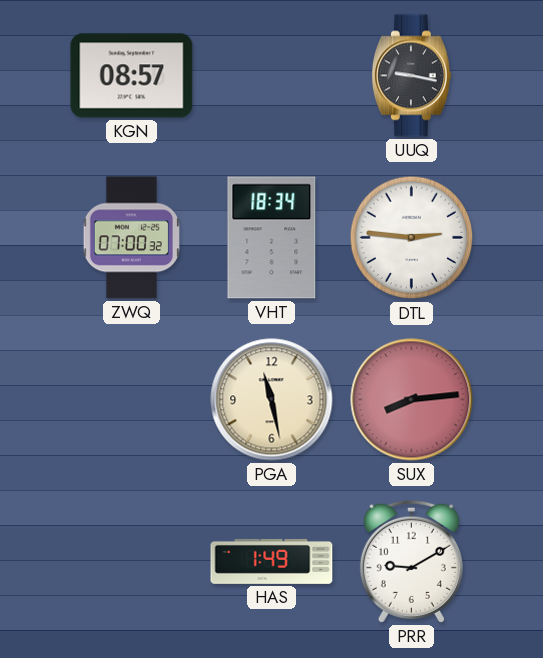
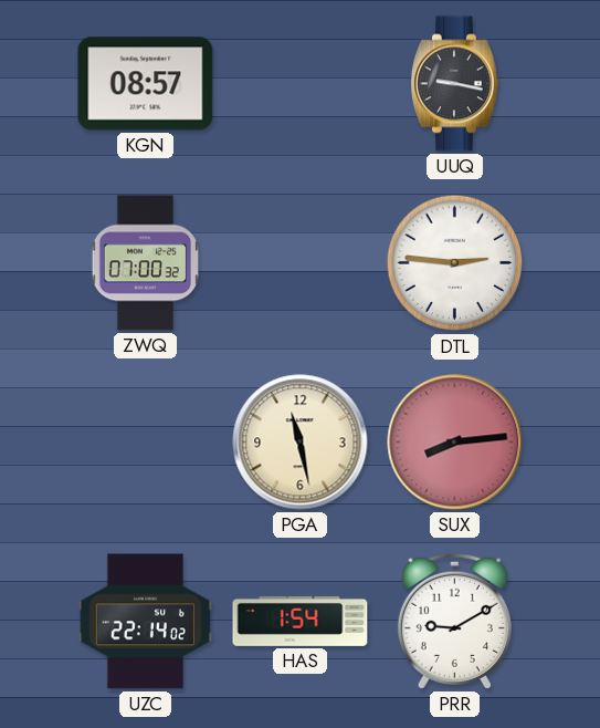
VHT: 18:34 -> none
UZC: none -> 22:14
HAS: 1:49 -> 1:54
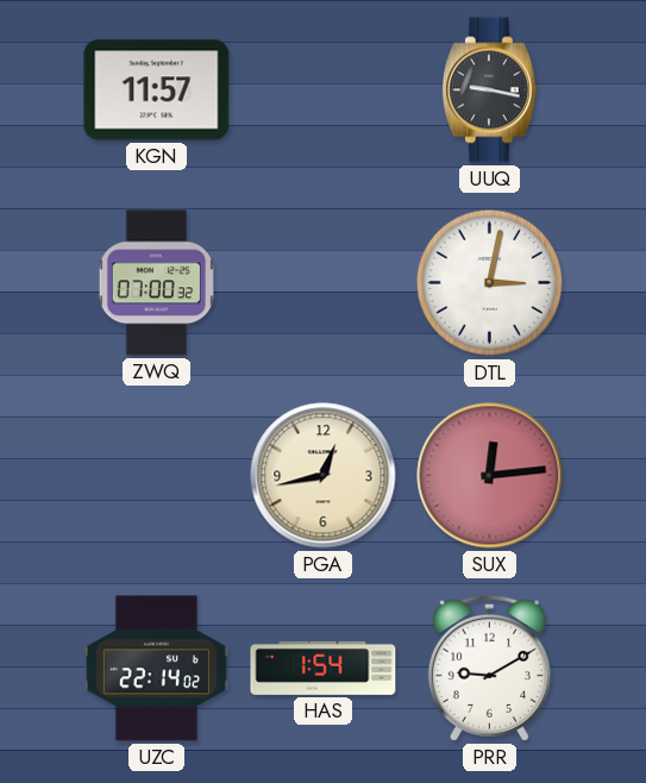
KGN: 08:57 -> 11:57
DTL: 2:46 -> 3:02
PGA: 11:28 -> 12:43
SUX: 8:14 -> 12:14
